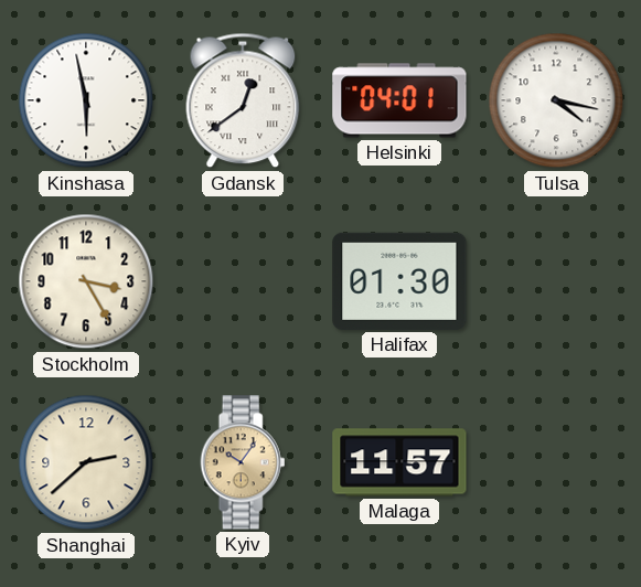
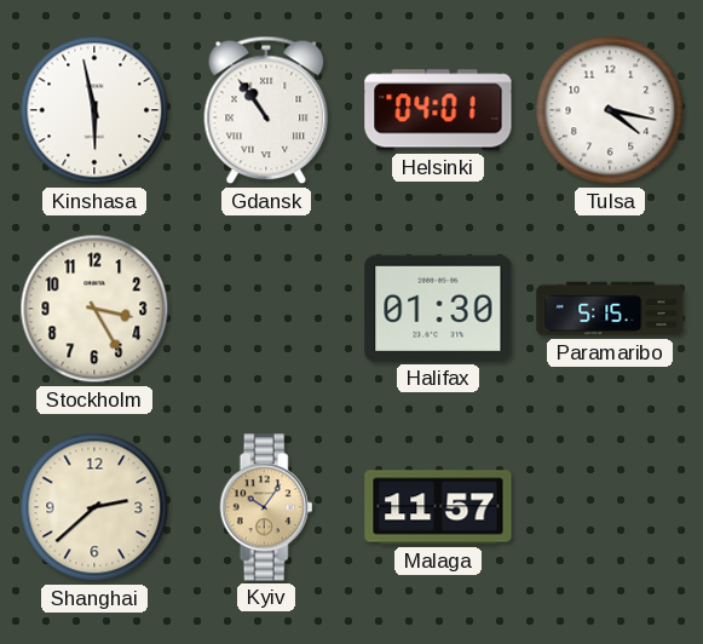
Gdansk: 12:39 -> 10:54
Paramaribo: none -> 5:15
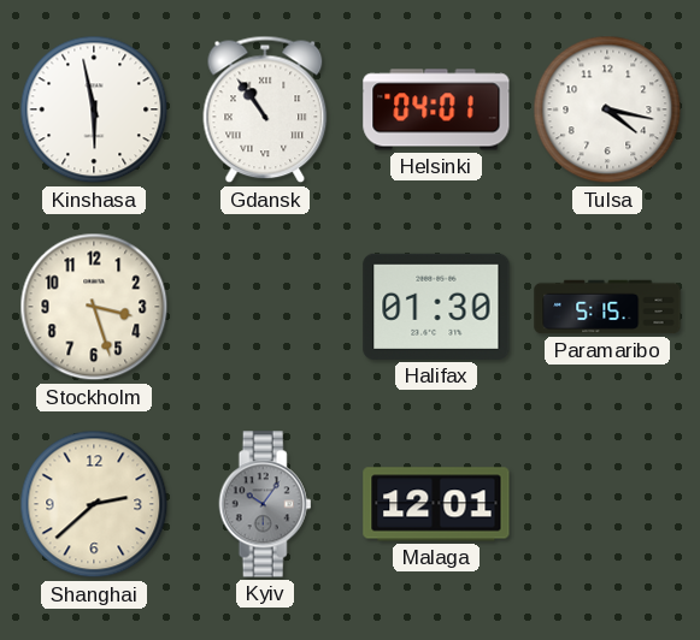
Stockholm: 3:25 -> 3:27
Kyiv dial: champagne -> grey
Malaga: 11:57 -> 12:01
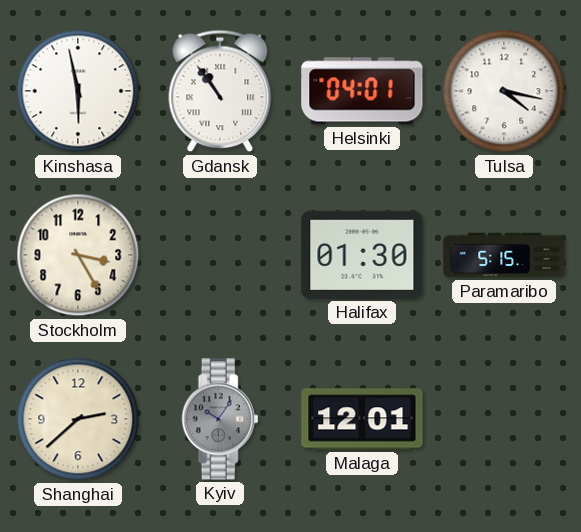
Stockholm: 3:27 -> 3:25
